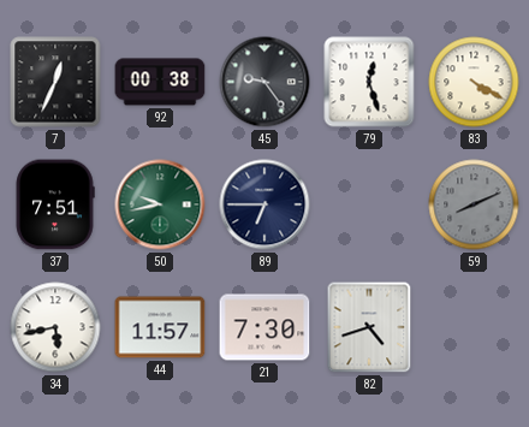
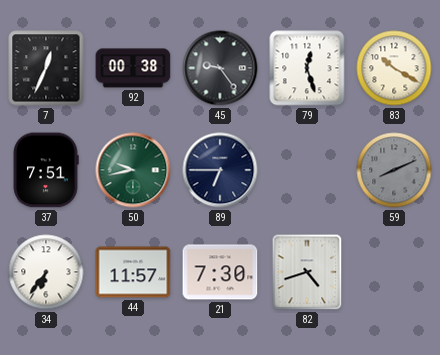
83: 4:20 -> 10:20
34: 5:43 -> 6:36
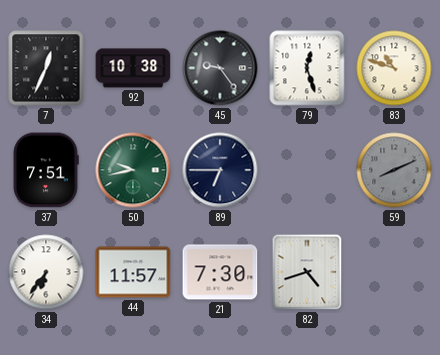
92: 00:38 -> 10:38
83: 10:20 -> 10:48
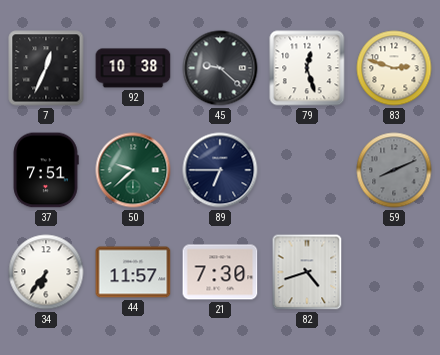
45: 9:24 -> 9:22
83: 10:48 -> 2:48
50: 9:43 -> 9:38
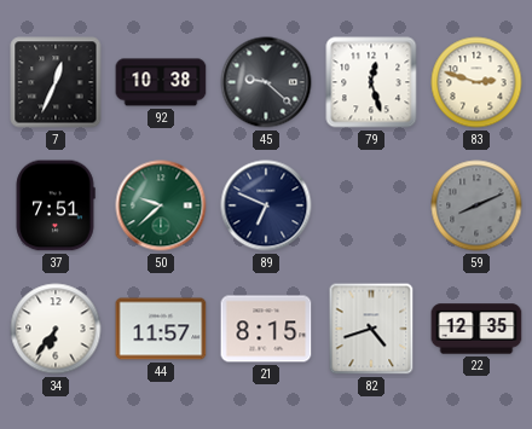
89: 6:45 -> 6:49
21: 7:30 -> 8:15
22: none -> 12:35
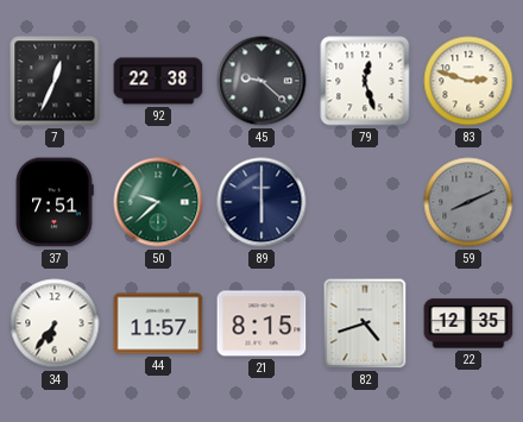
92: 10:38 -> 22:38
89: 6:49 -> 6:00
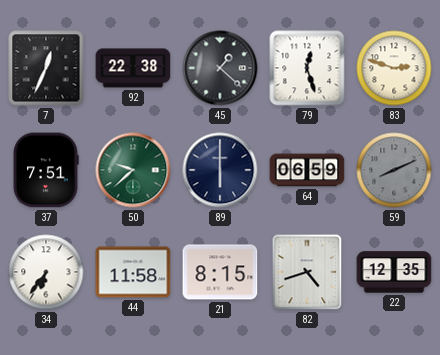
45: 9:22 -> 1:22
64: none -> 06:59
44: 11:57 -> 11:58
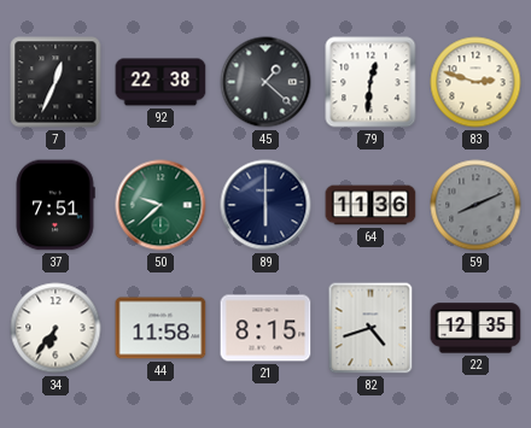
79: 12:27 -> 12:31
64: 06:59 -> 11:36
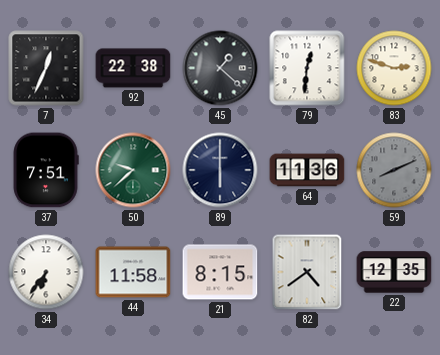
82: 4:42 -> 4:39
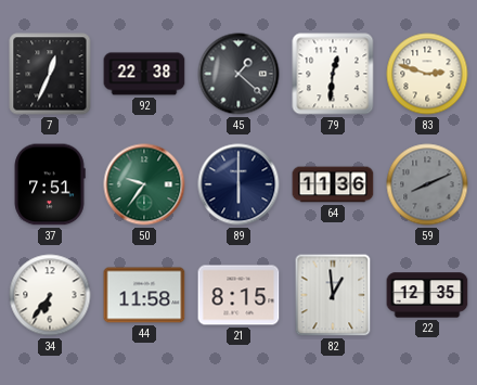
50: 9:38 -> 9:36
82: 4:39 -> 12:59
